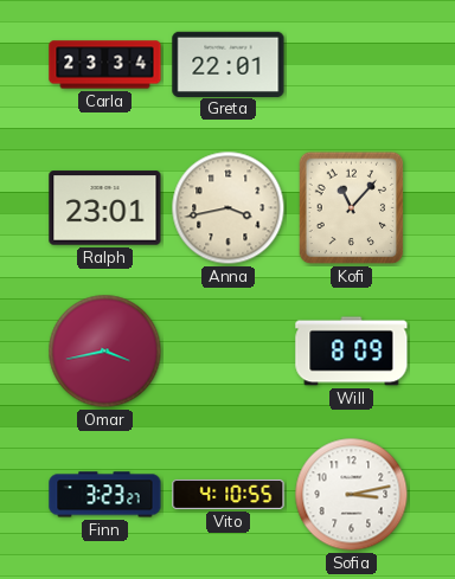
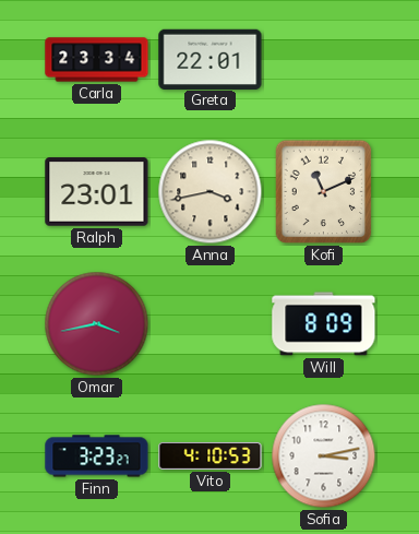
Kofi: 11:07 -> 11:11
Vito: 4:10:55 -> 4:10:53
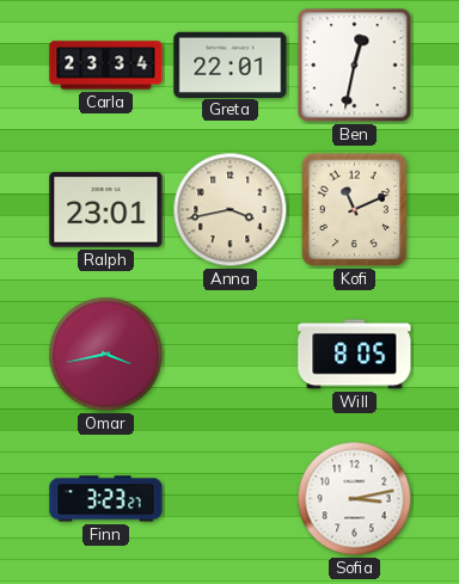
Ben: none -> 12:32
Will: 8:09 -> 8:05
Vito: 4:10 -> none
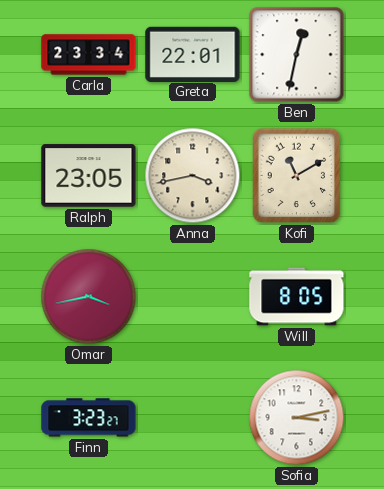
Ralph: 23:01 -> 23:05
Kofi: 11:11 -> 11:10
